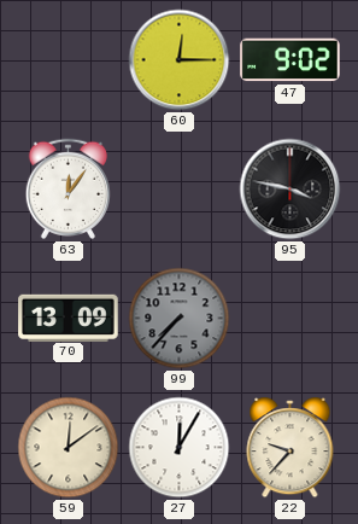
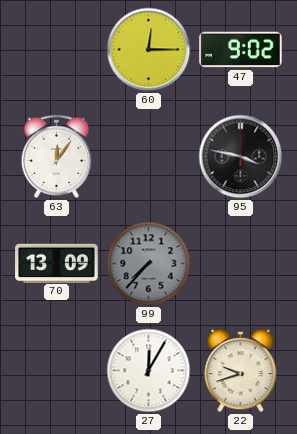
59: 12:09 -> none
22: 9:37 -> 9:42
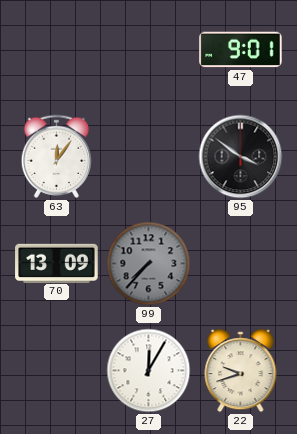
60: 12:15 -> none
47: 9:02 -> 9:01
95: 3:47 -> 3:51
